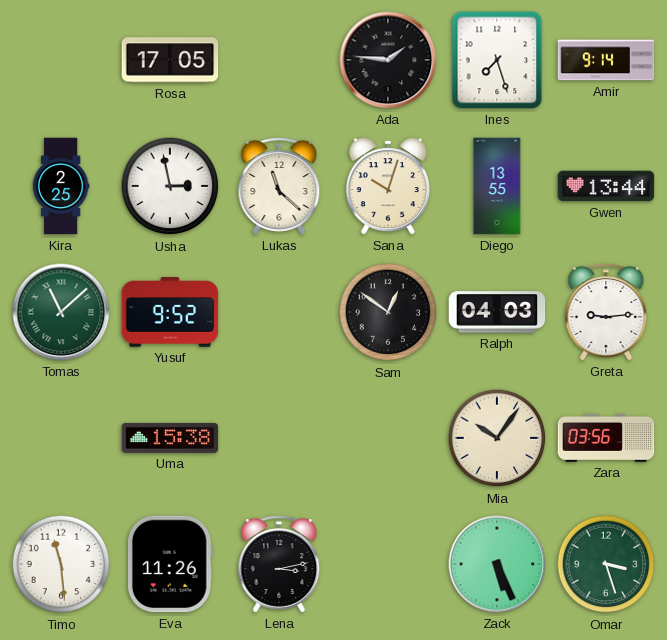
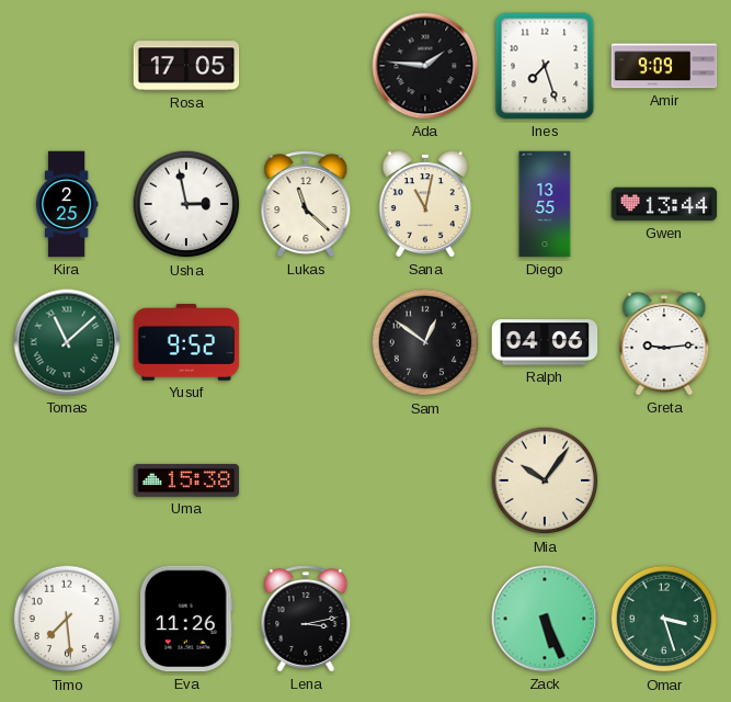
Amir: 9:14 -> 9:09
Sana: 10:03 -> 11:02
Ralph: 04:03 -> 04:06
Zara: 03:56 -> none
Timo: 11:29 -> 7:29
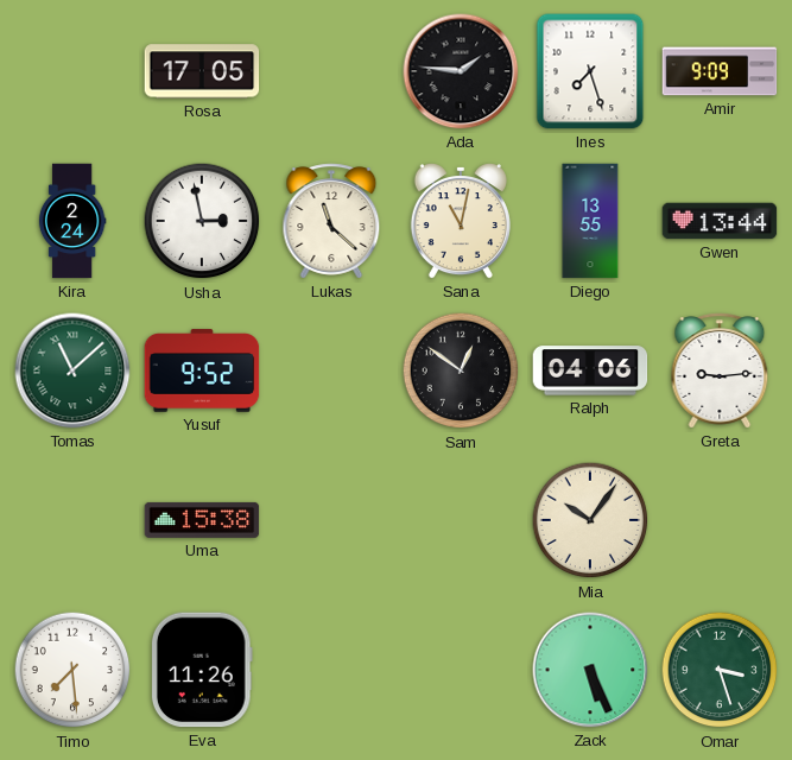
Kira: 2:25 -> 2:24
Lena: 3:13 -> none
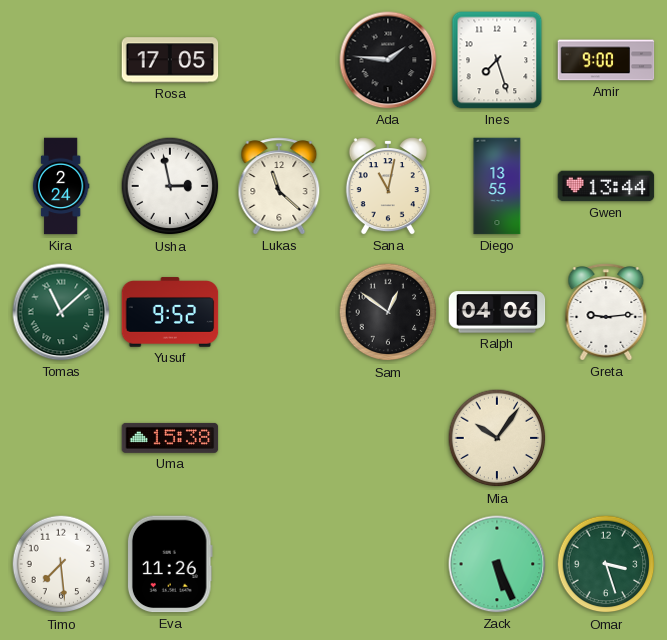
Amir: 9:09 -> 9:00
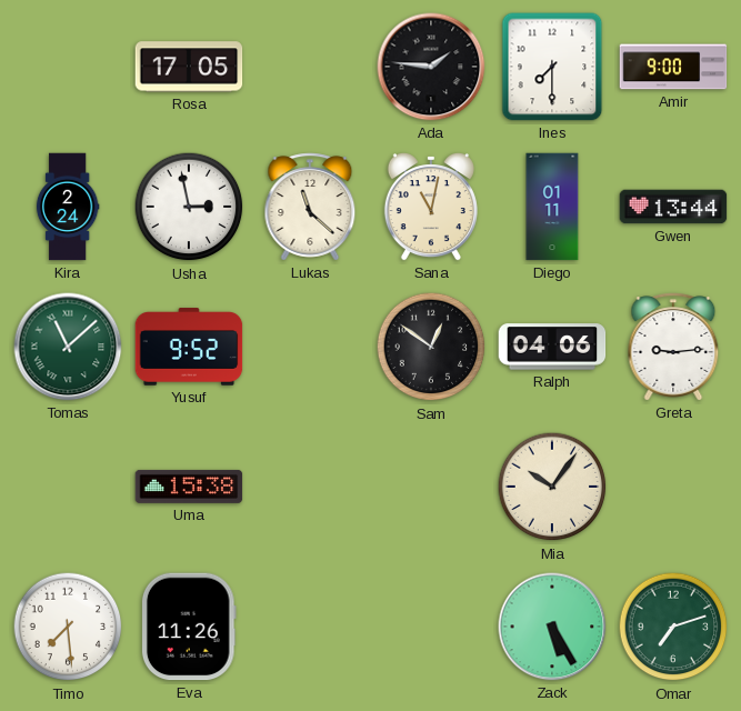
Ines: 7:27 -> 7:30
Diego: 13:55 -> 01:11
Zack: 5:26 -> 5:25
Omar: 3:27 -> 7:12
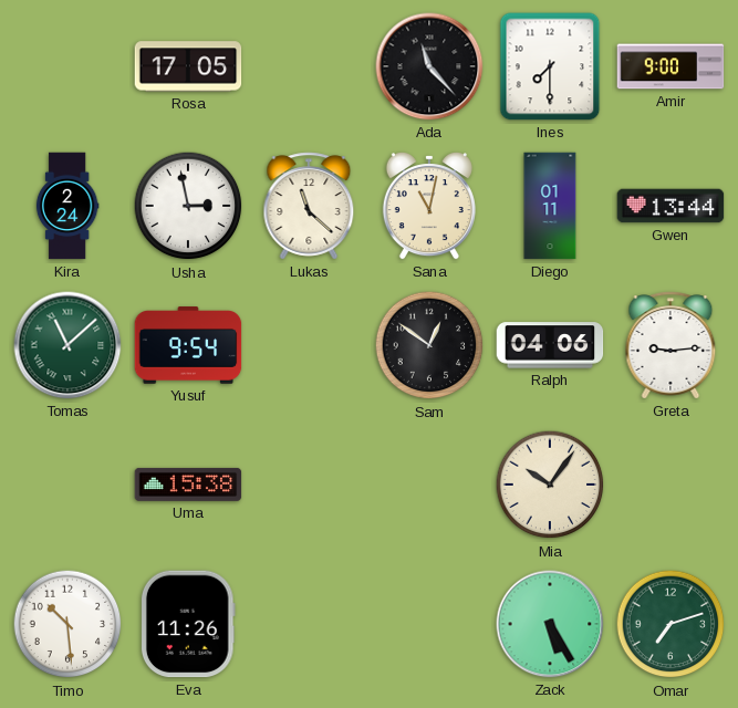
Ada: 1:46 -> 11:23
Yusuf: 9:52 -> 9:54
Timo: 7:29 -> 10:29
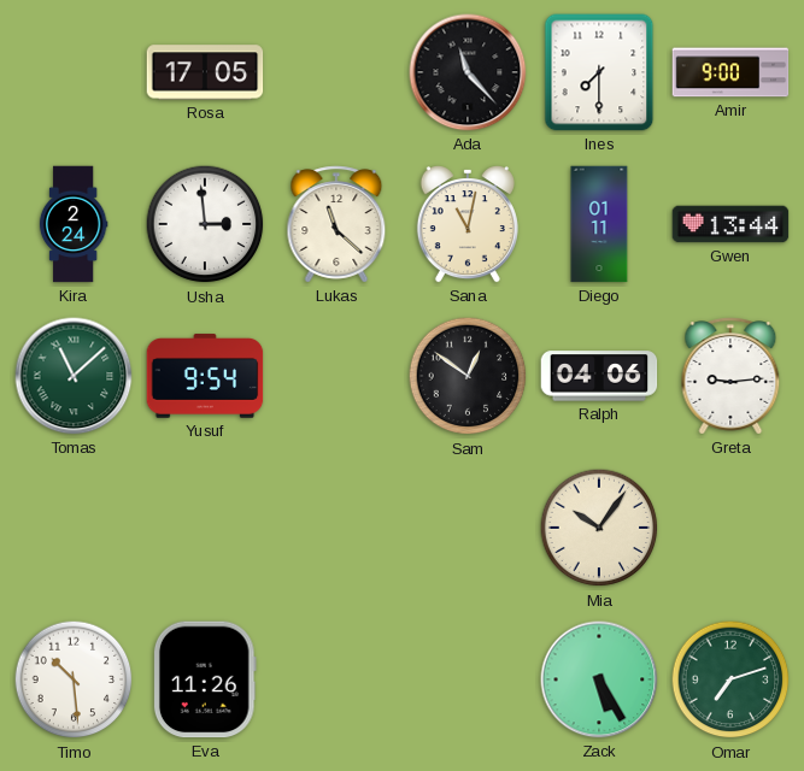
Usha: 2:58 -> 2:59
Uma: 15:38 -> none
